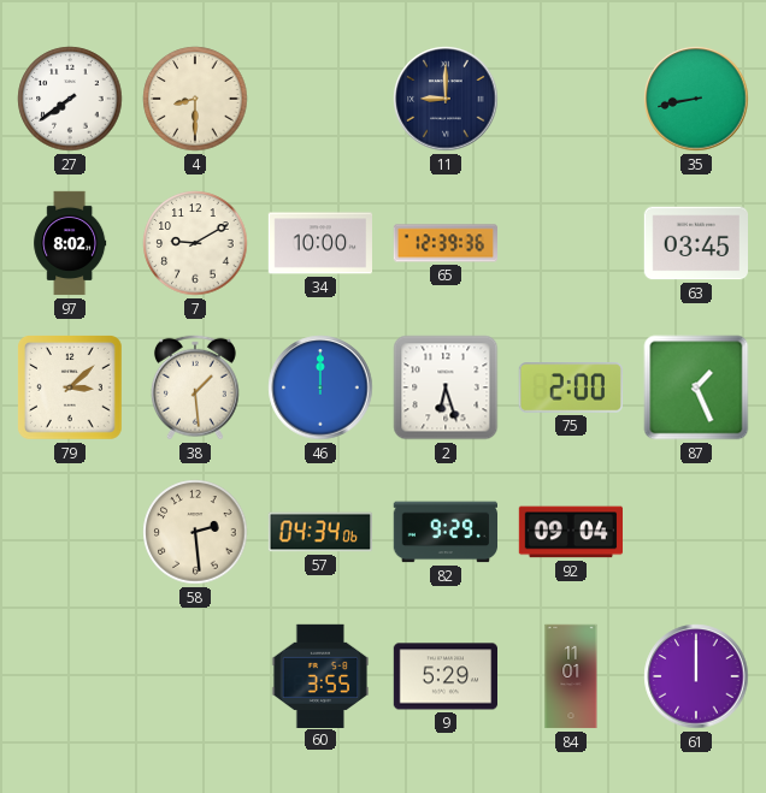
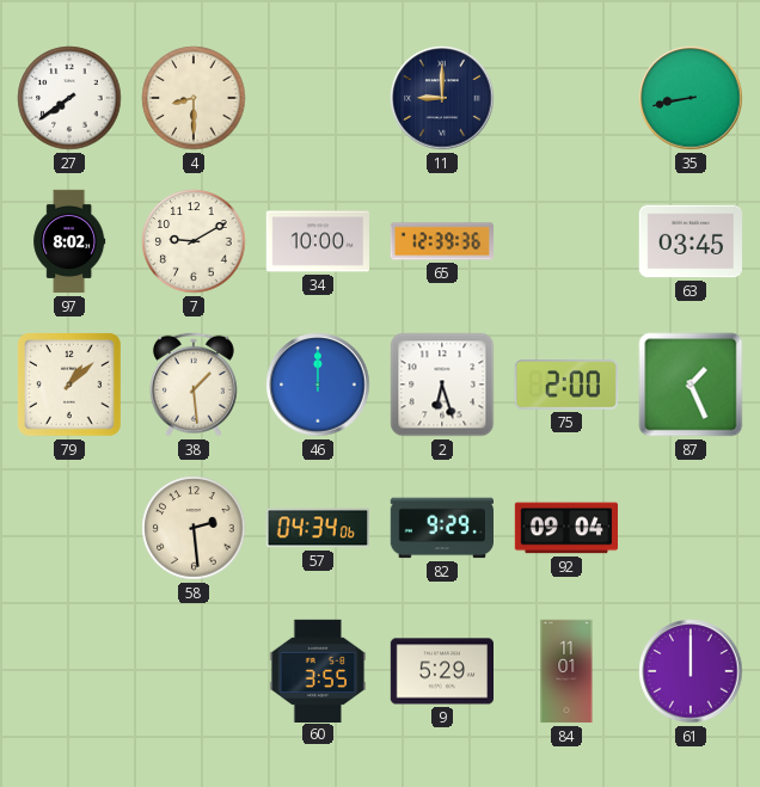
79: 3:08 -> 1:08
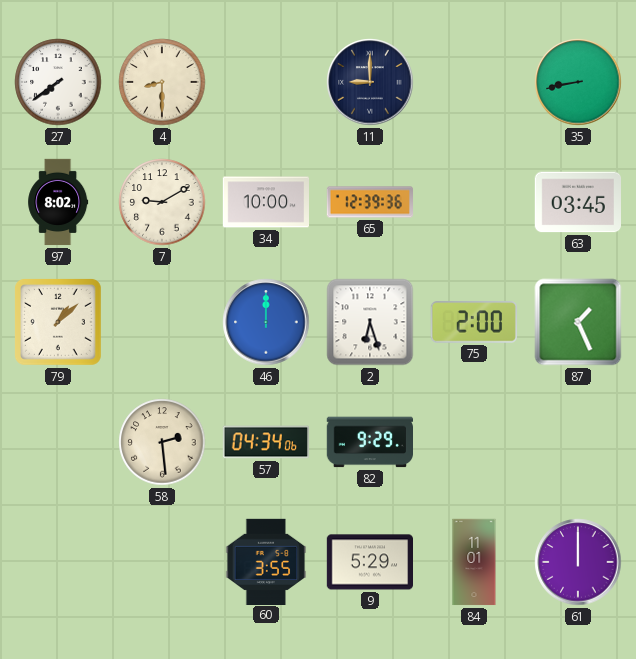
38: 1:29 -> none
92: 09:04 -> none
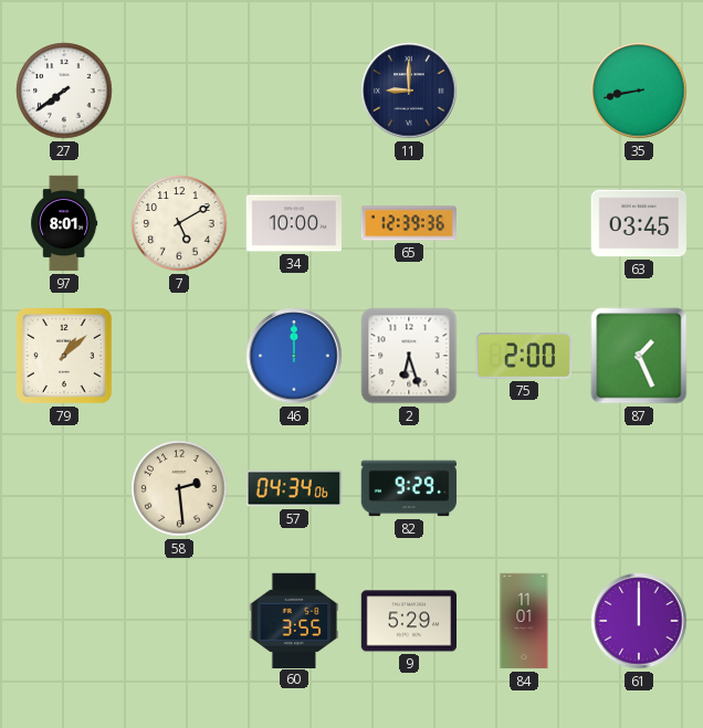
4: 8:30 -> none
97: 8:02 -> 8:01
7: 9:10 -> 5:10
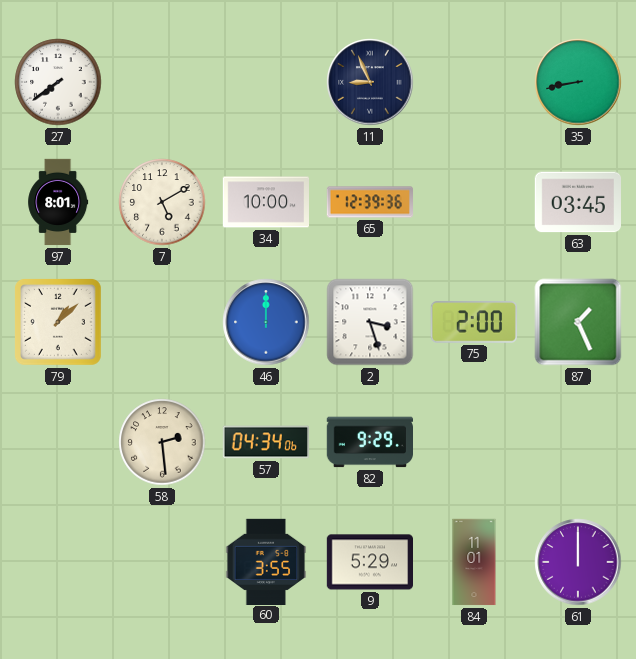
11: 9:00 -> 8:56
2: 6:27 -> 3:27
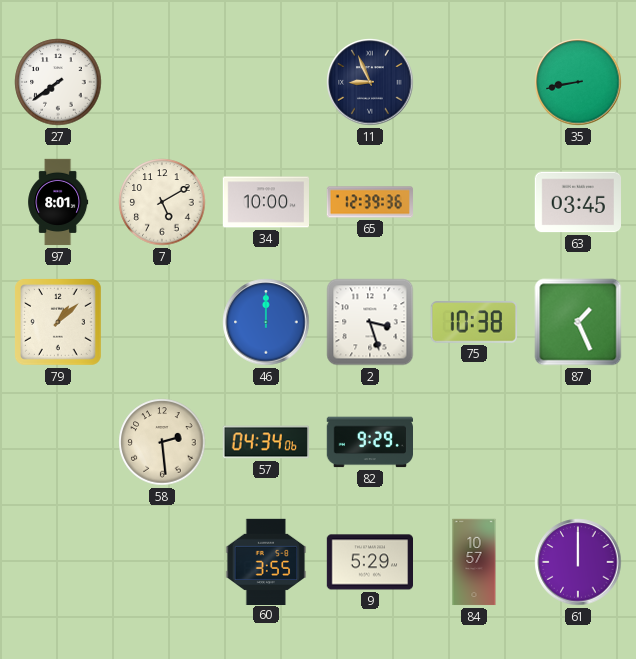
75: 2:00 -> 10:38
84: 11:01 -> 10:57
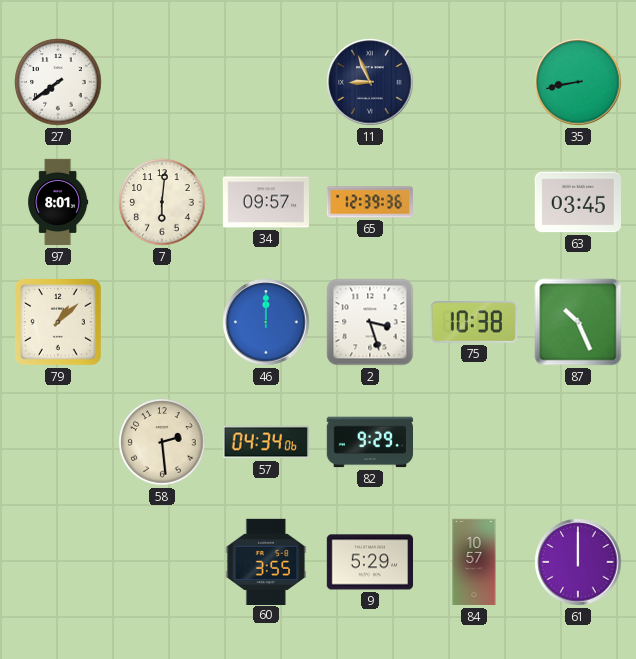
7: 5:10 -> 6:01
34: 10:00 -> 09:57
87: 1:26 -> 10:26
